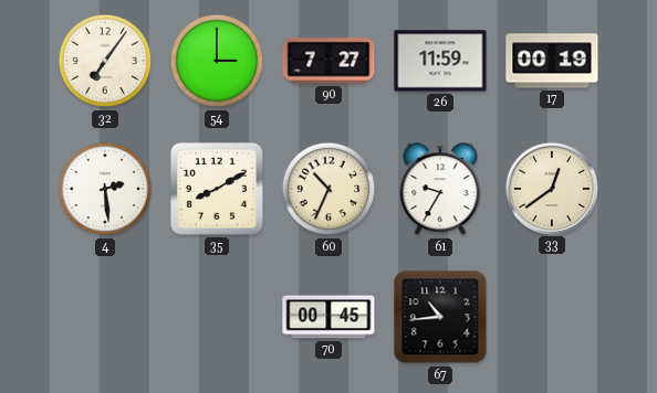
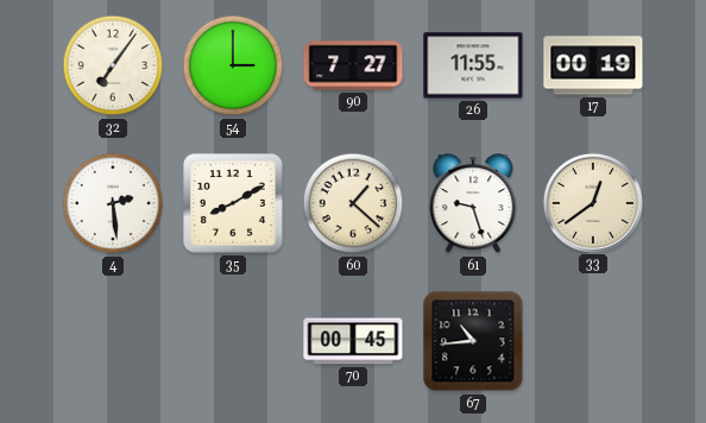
26: 11:59 -> 11:55
60: 10:34 -> 1:22
61: 9:35 -> 9:27
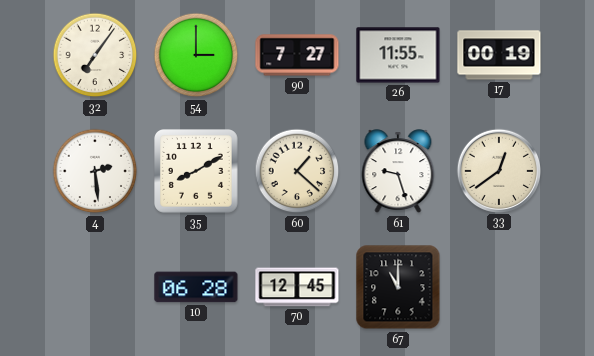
10: none -> 06:28
70: 00:45 -> 12:45
67: 10:44 -> 11:00
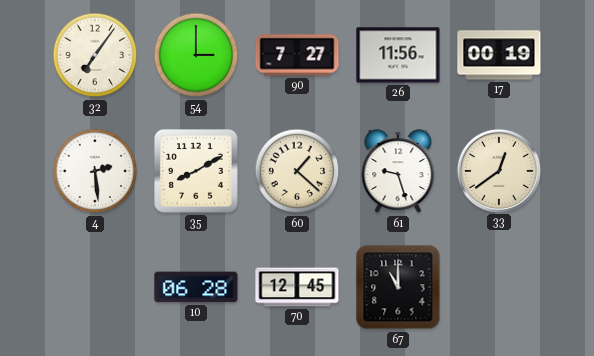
26: 11:55 -> 11:56
